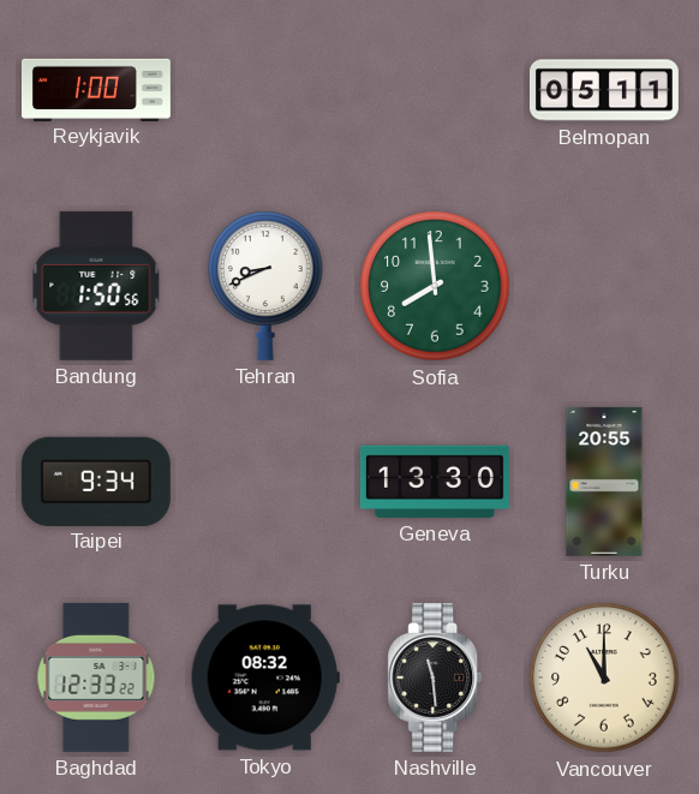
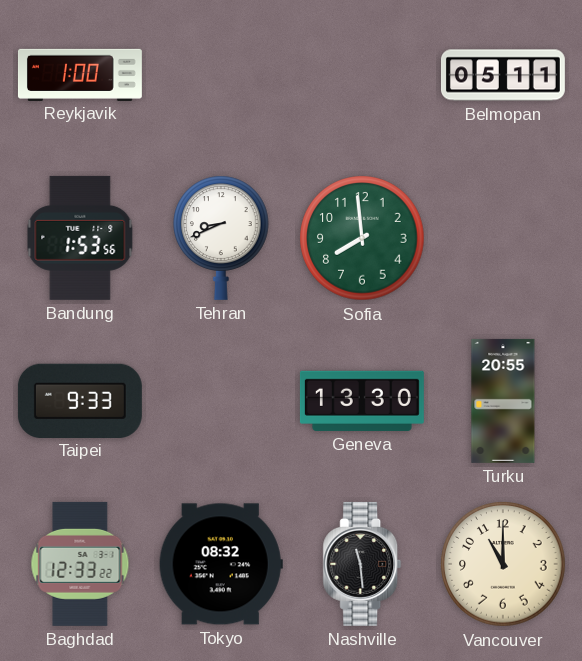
Bandung: 1:50 -> 1:53
Taipei: 9:34 -> 9:33
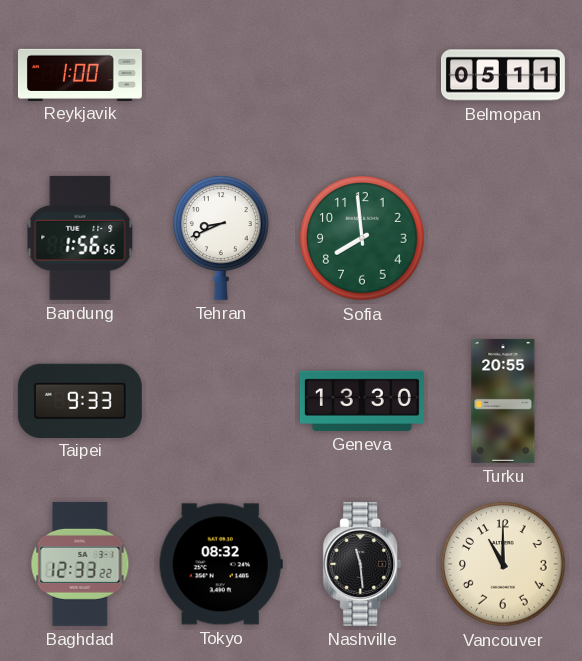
Bandung: 1:53 -> 1:56
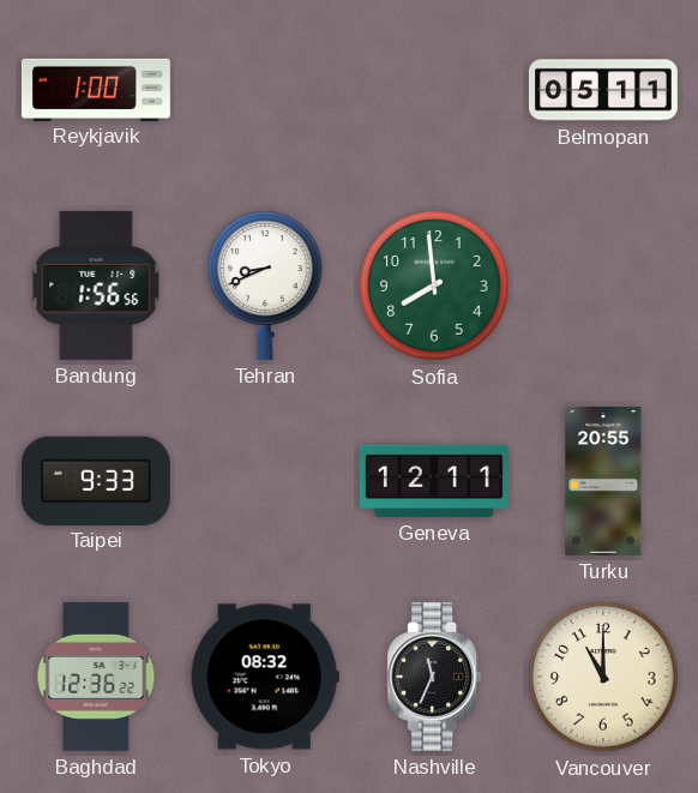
Geneva: 13:30 -> 12:11
Baghdad: 12:33 -> 12:36
Nashville: 11:29 -> 11:34
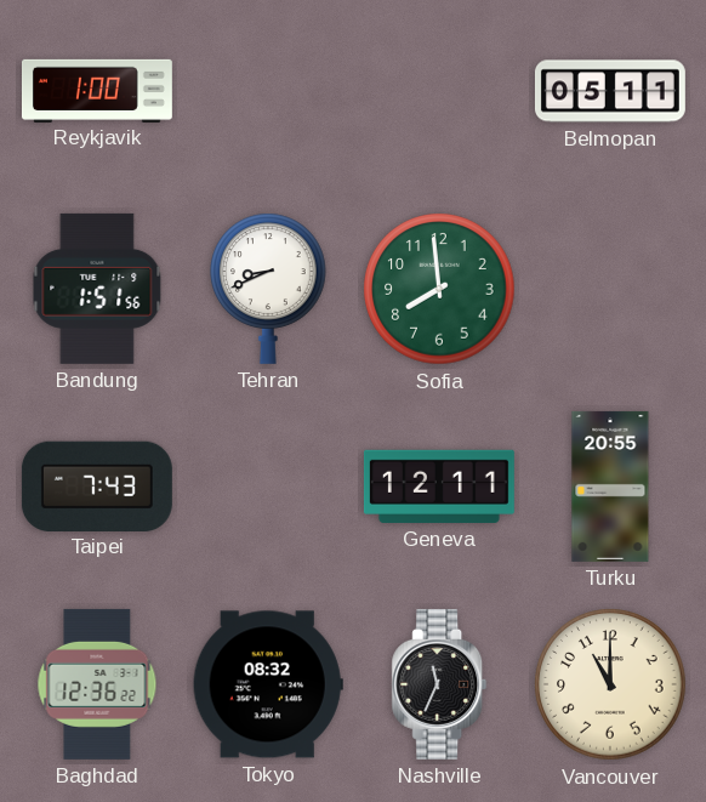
Bandung: 1:56 -> 1:51
Taipei: 9:33 -> 7:43
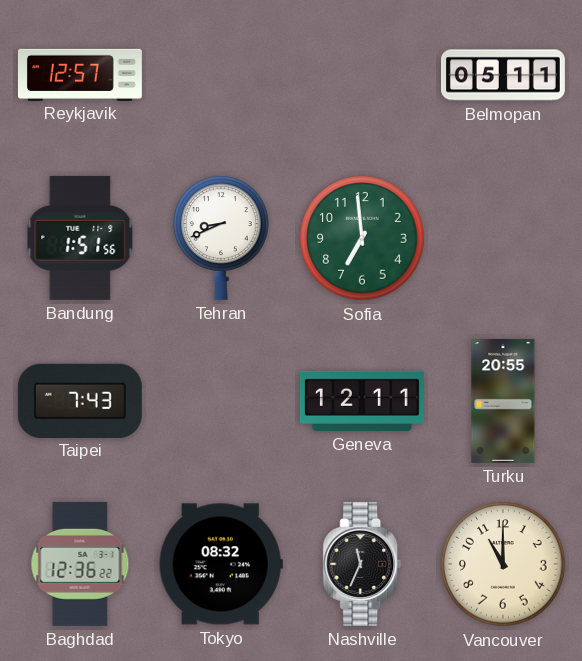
Reykjavik: 1:00 -> 12:57
Sofia: 7:59 -> 6:59
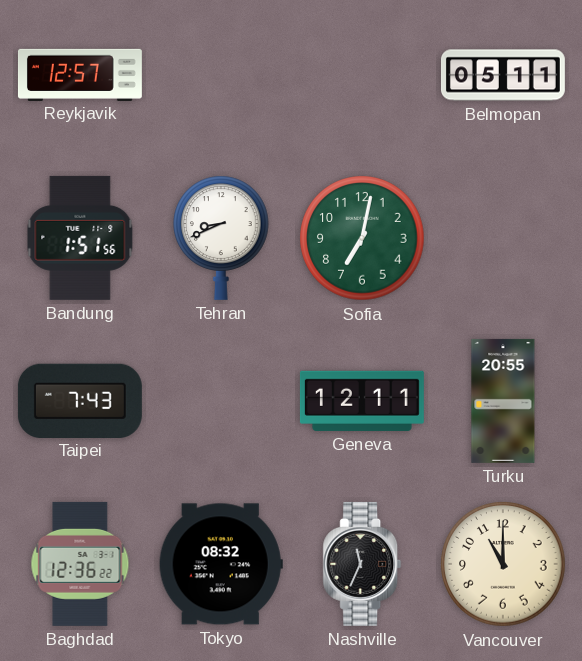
Sofia: 6:59 -> 7:02
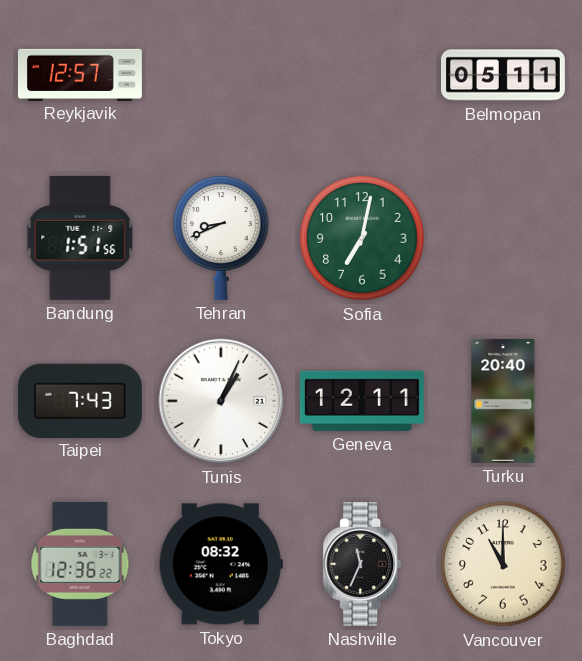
Tunis: none -> 1:04
Turku: 20:55 -> 20:40
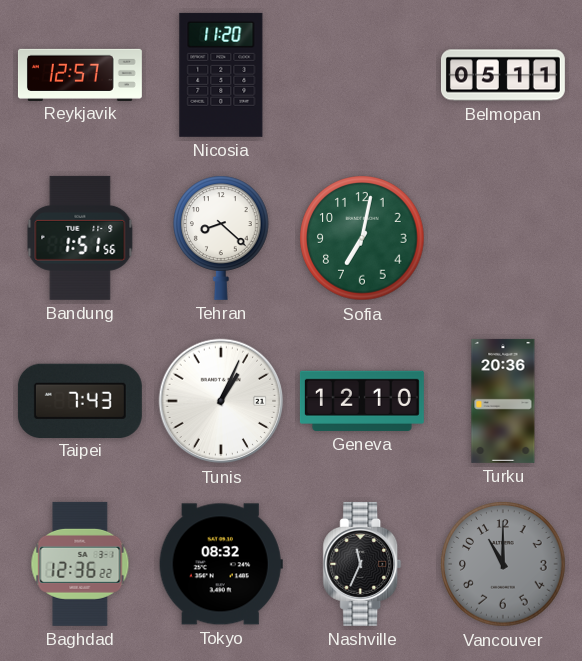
Nicosia: none -> 11:20
Tehran: 8:41 -> 8:22
Geneva: 12:11 -> 12:10
Turku: 20:40 -> 20:36
Vancouver dial: cream -> grey
